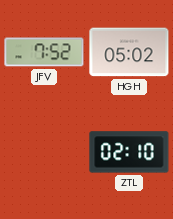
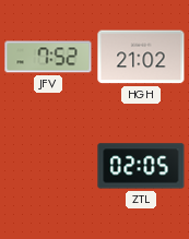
HGH: 05:02 -> 21:02
ZTL: 02:10 -> 02:05
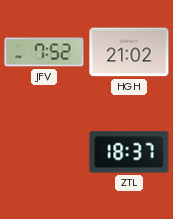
ZTL: 02:05 -> 18:37
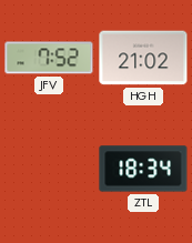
ZTL: 18:37 -> 18:34
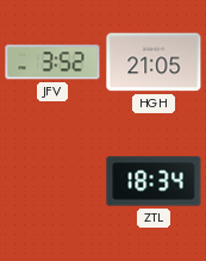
JFV: 7:52 -> 3:52
HGH: 21:02 -> 21:05
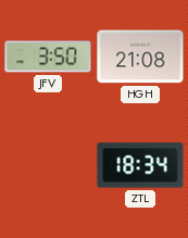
JFV: 3:52 -> 3:50
HGH: 21:05 -> 21:08
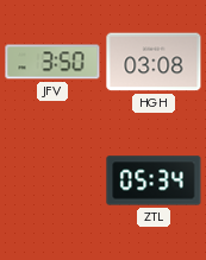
HGH: 21:08 -> 03:08
ZTL: 18:34 -> 05:34
